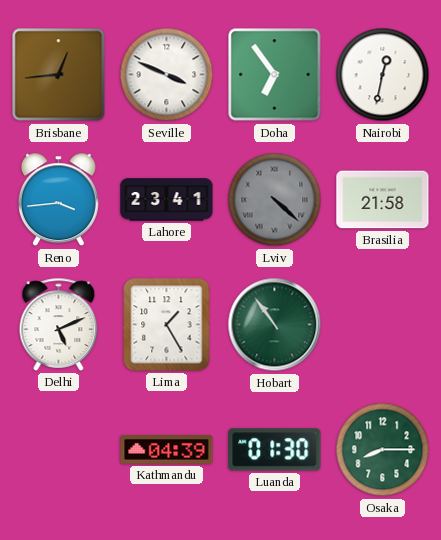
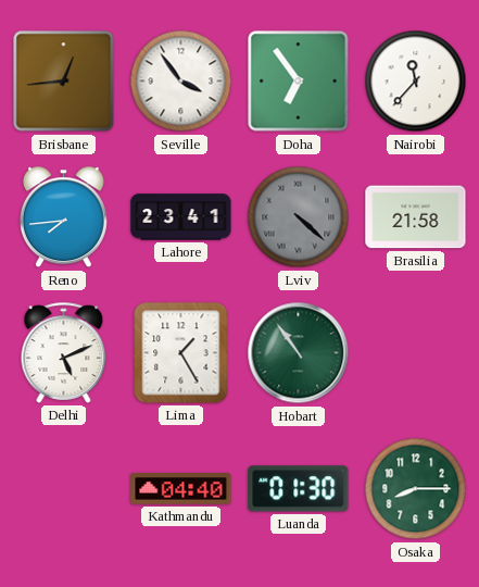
Seville: 3:49 -> 3:54
Nairobi: 12:32 -> 11:37
Reno: 3:44 -> 7:44
Kathmandu: 04:39 -> 04:40
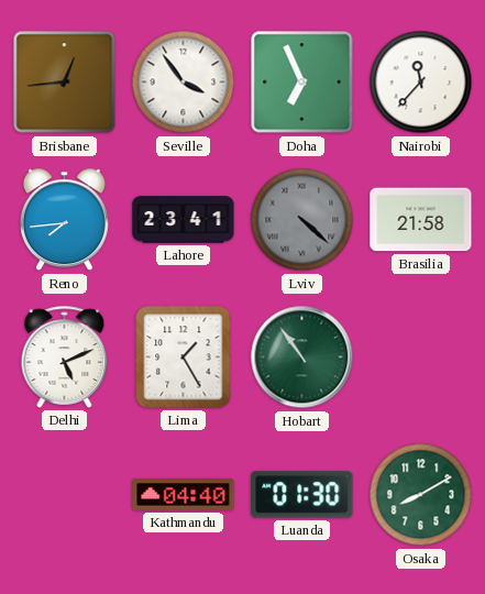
Doha: 6:54 -> 6:56
Osaka: 8:15 -> 8:10
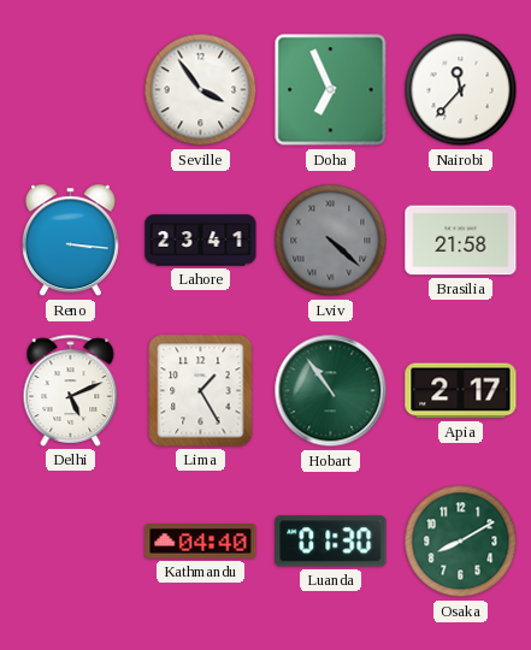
Brisbane: 12:44 -> none
Reno: 7:44 -> 3:16
Apia: none -> 2:17
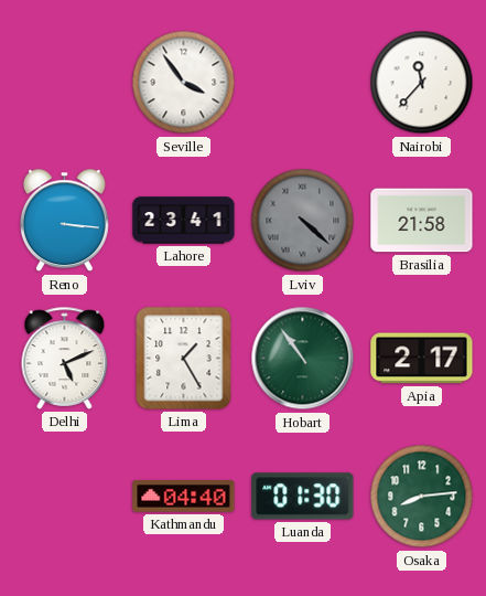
Doha: 6:56 -> none
Osaka: 8:10 -> 8:14
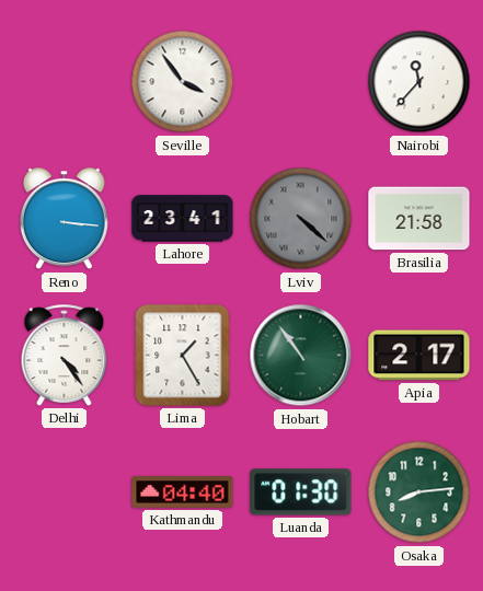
Delhi: 5:11 -> 4:24
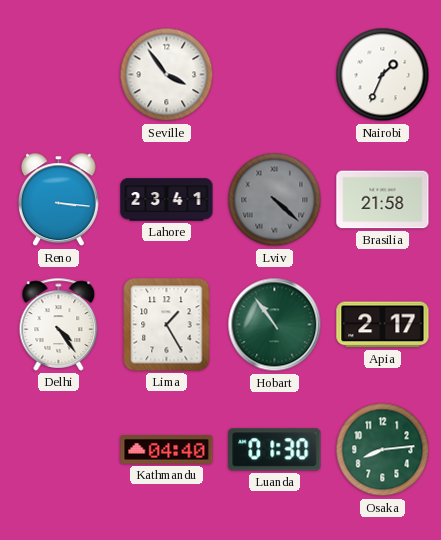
Nairobi: 11:37 -> 1:34
